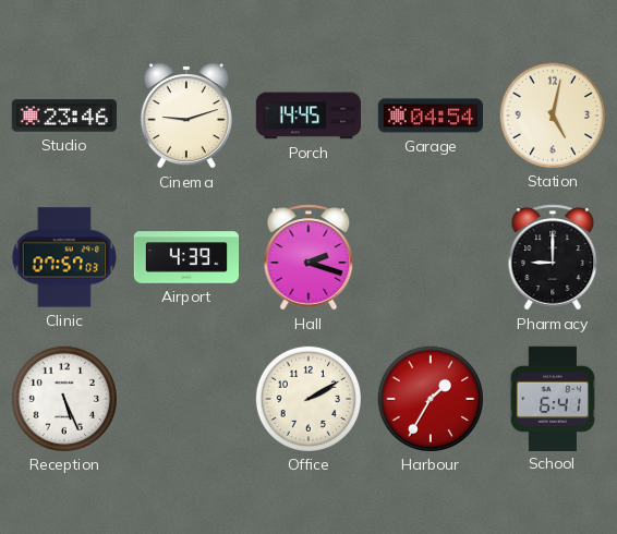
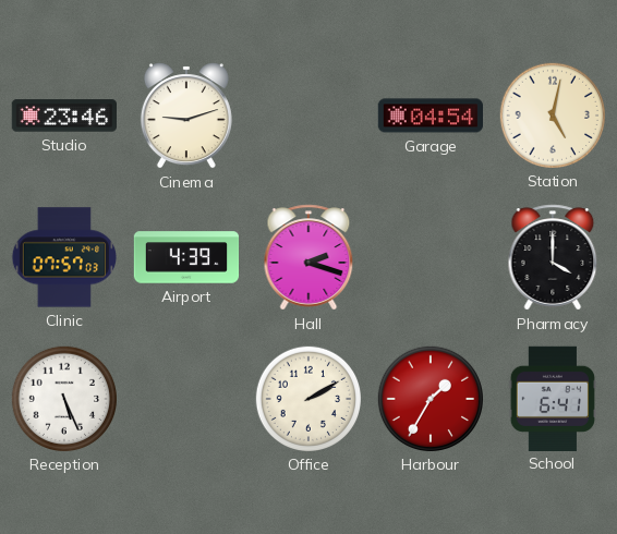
Porch: 14:45 -> none
Pharmacy: 9:00 -> 4:00
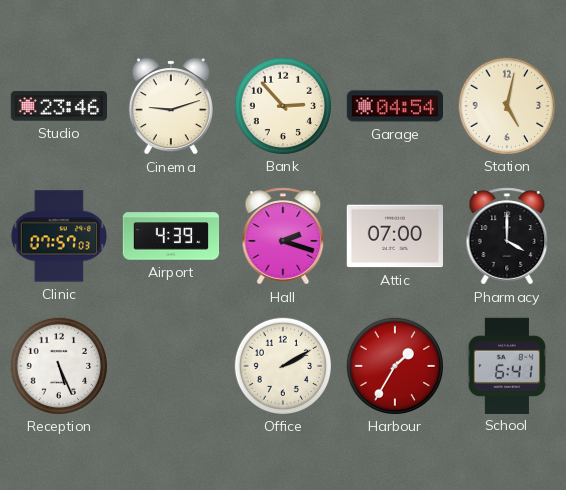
Bank: none -> 2:53
Attic: none -> 07:00
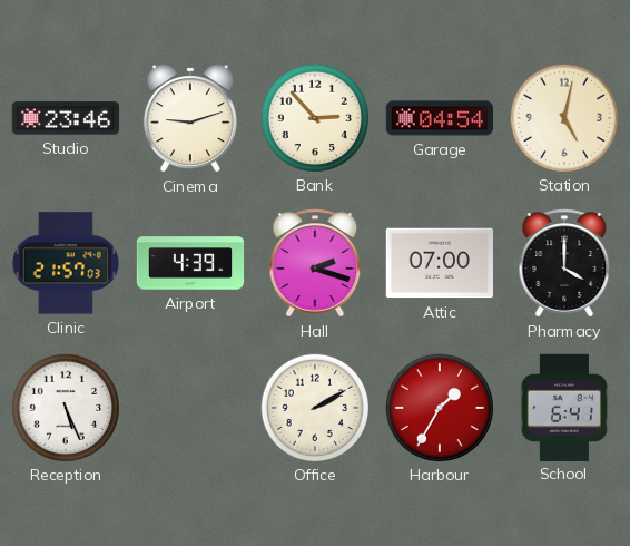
Clinic: 07:57 -> 21:57
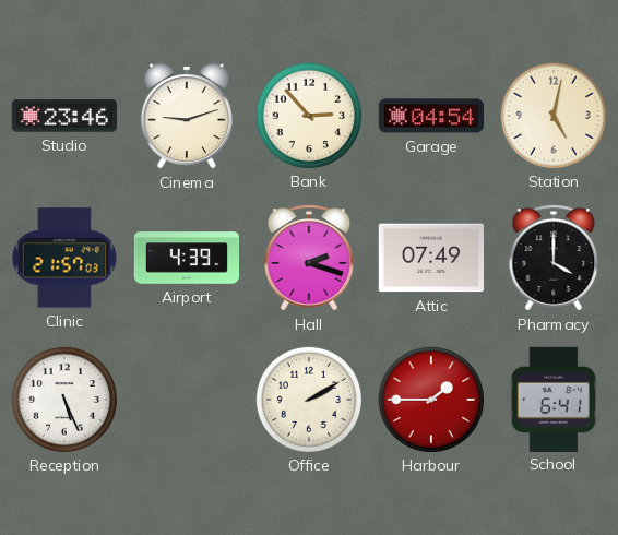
Attic: 07:00 -> 07:49
Harbour: 1:35 -> 1:45
